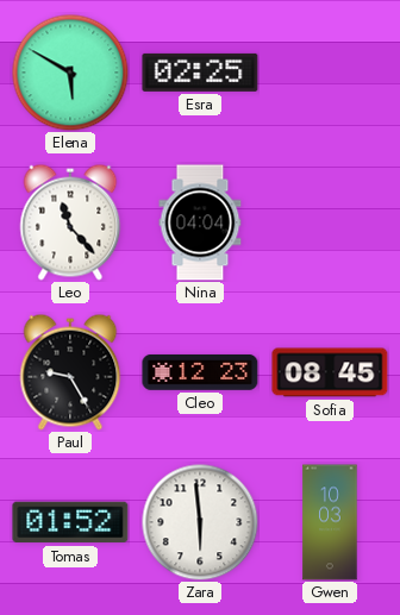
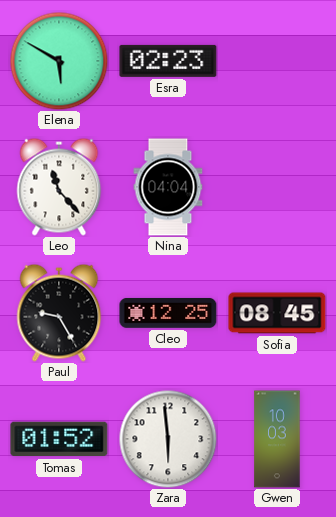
Esra: 02:25 -> 02:23
Cleo: 12:23 -> 12:25
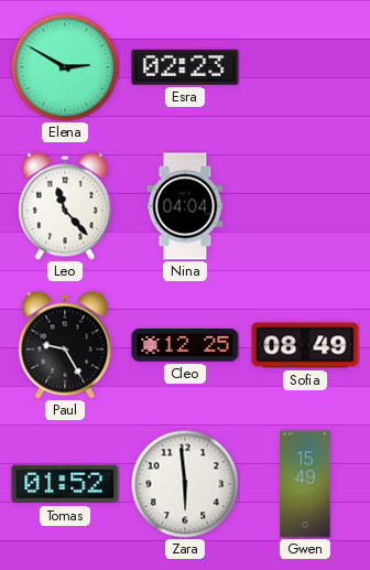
Elena: 5:50 -> 2:50
Sofia: 08:45 -> 08:49
Gwen: 10:03 -> 15:49
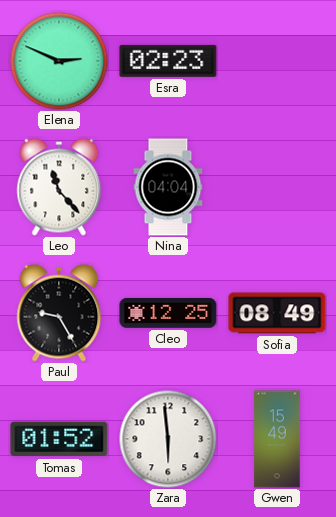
Elena: 2:50 -> 2:49
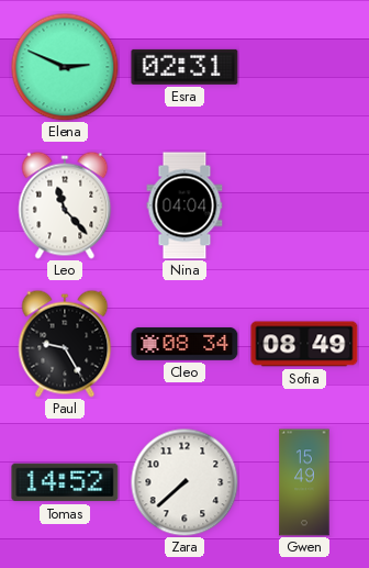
Esra: 02:23 -> 02:31
Cleo: 12:25 -> 08:34
Tomas: 01:52 -> 14:52
Zara: 5:59 -> 7:38
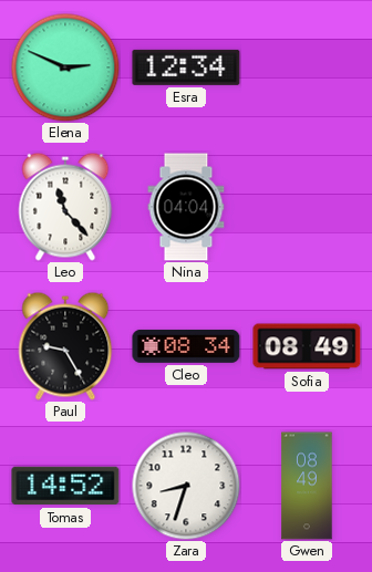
Esra: 02:31 -> 12:34
Zara: 7:38 -> 8:33
Gwen: 15:49 -> 08:49
